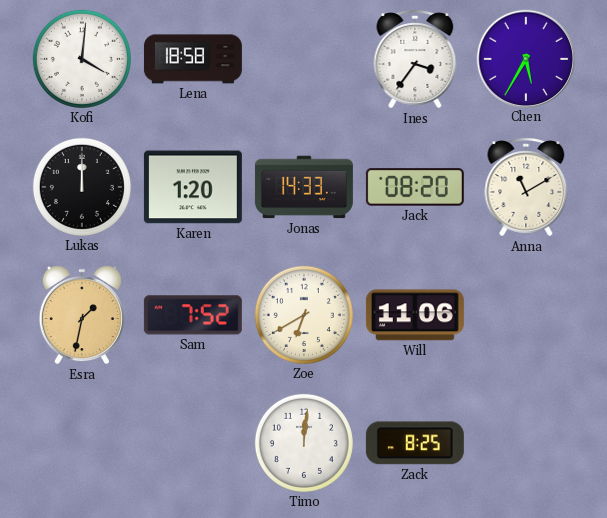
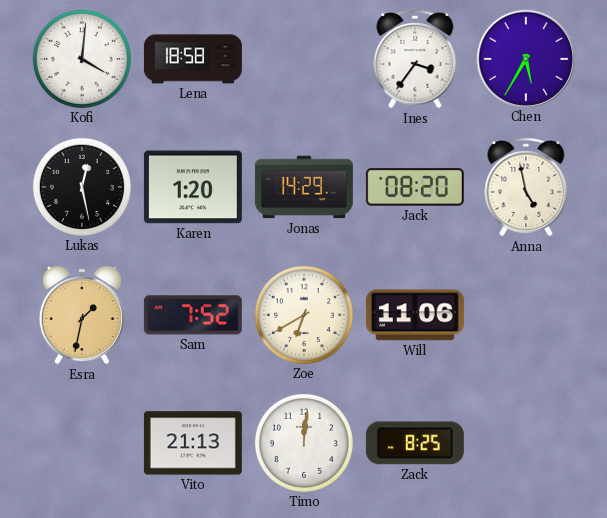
Lukas: 12:00 -> 12:28
Jonas: 14:33 -> 14:29
Anna: 11:10 -> 4:58
Vito: none -> 21:13
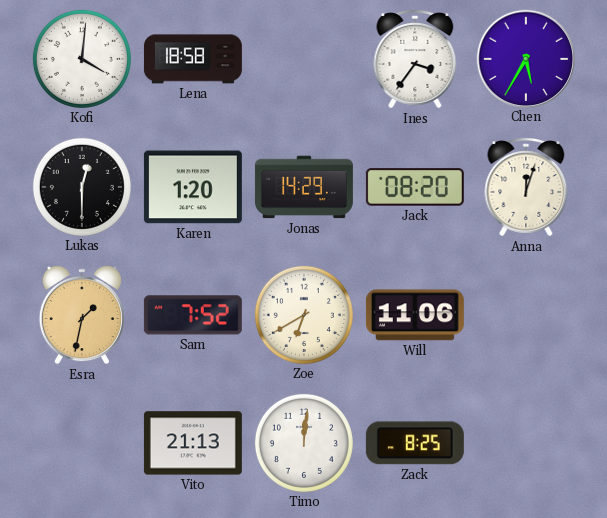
Lukas: 12:28 -> 12:30
Anna: 4:58 -> 12:03
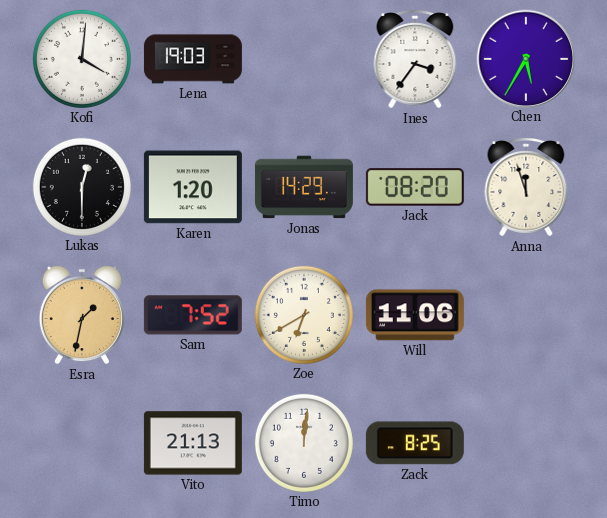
Lena: 18:58 -> 19:03
Anna: 12:03 -> 11:57
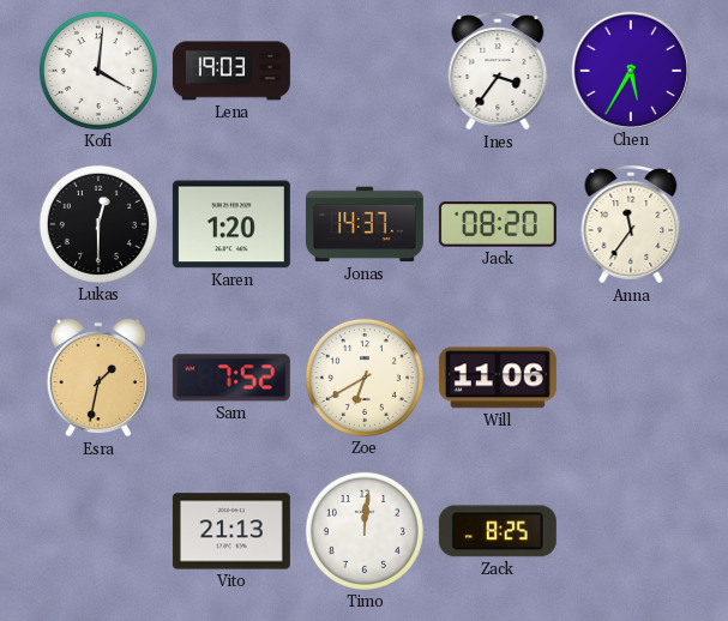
Jonas: 14:29 -> 14:37
Anna: 11:57 -> 11:36
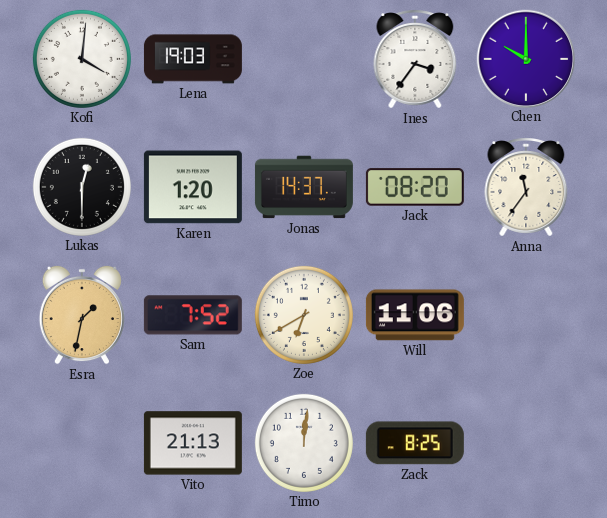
Chen: 5:35 -> 10:00
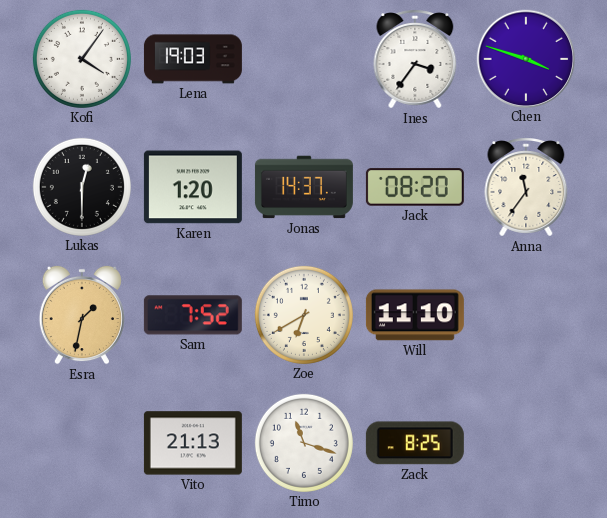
Kofi: 4:01 -> 4:06
Chen: 10:00 -> 3:48
Will: 11:06 -> 11:10
Timo: 12:01 -> 11:18
